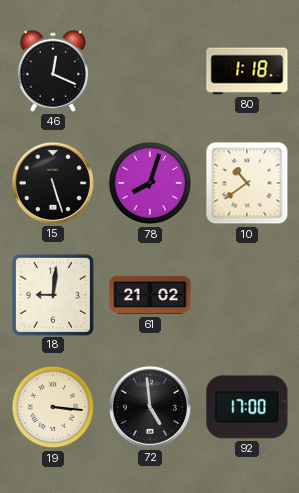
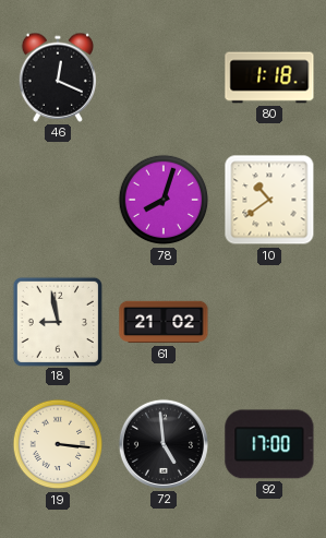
15: 5:27 -> none
18: 9:01 -> 8:58
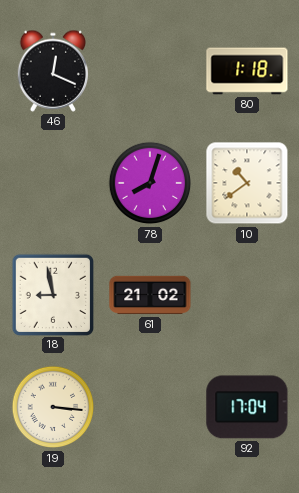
72: 4:59 -> none
92: 17:00 -> 17:04
